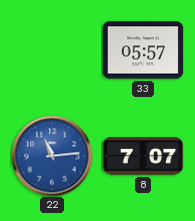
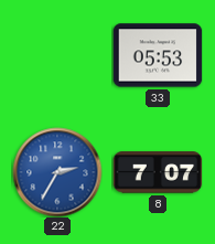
33: 05:57 -> 05:53
22: 11:14 -> 2:35
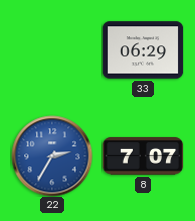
33: 05:53 -> 06:29
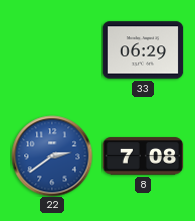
22: 2:35 -> 2:39
8: 7:07 -> 7:08
